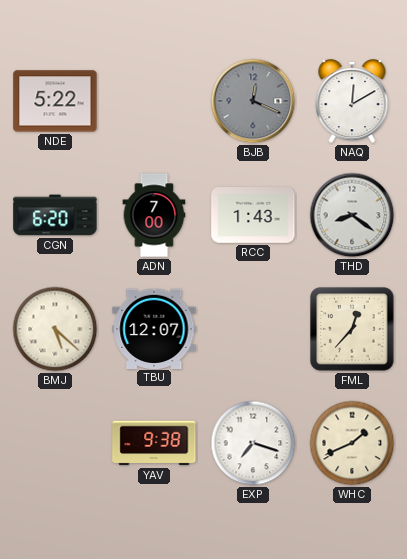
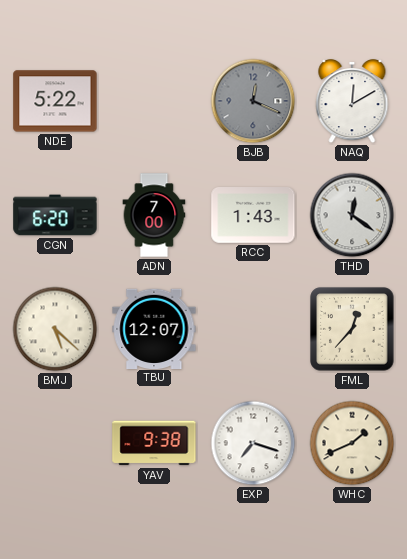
THD: 8:21 -> 12:21
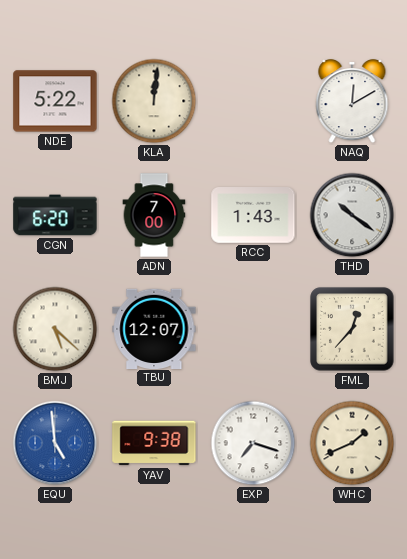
KLA: none -> 12:01
BJB: 12:19 -> none
THD: 12:21 -> 10:21
EQU: none -> 4:59
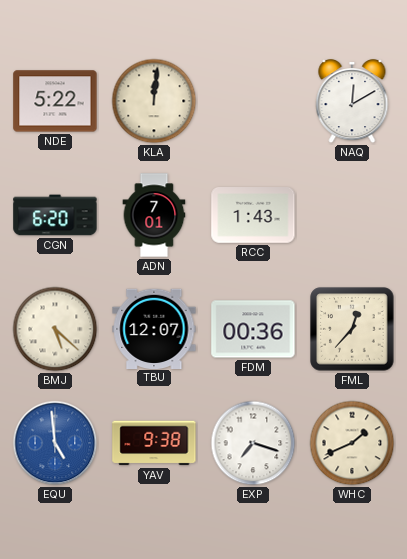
ADN: 7:00 -> 7:01
THD: 10:21 -> none
FDM: none -> 00:36
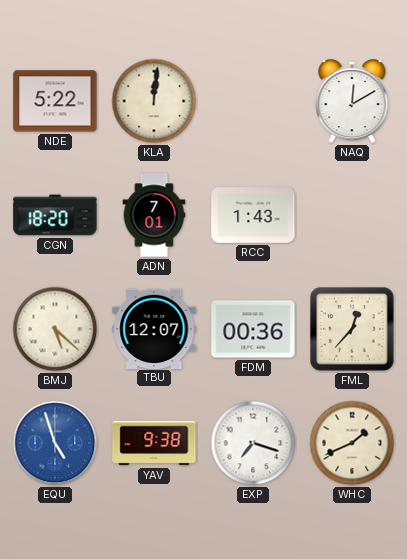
CGN: 6:20 -> 18:20
EQU: 4:59 -> 4:57
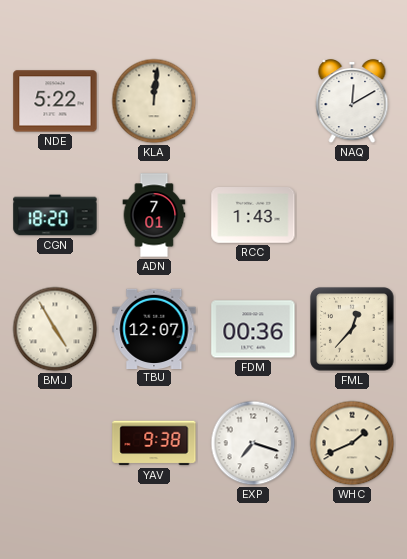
BMJ: 5:22 -> 4:55
EQU: 4:57 -> none
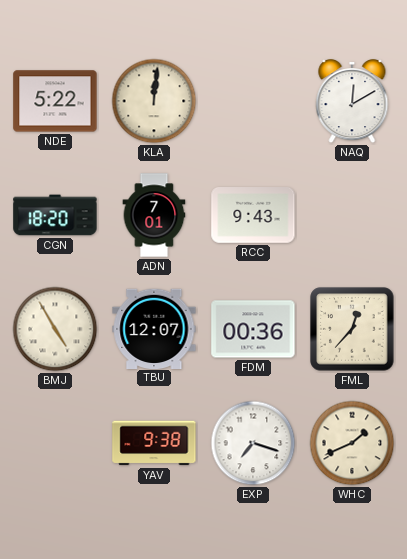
RCC: 1:43 -> 9:43
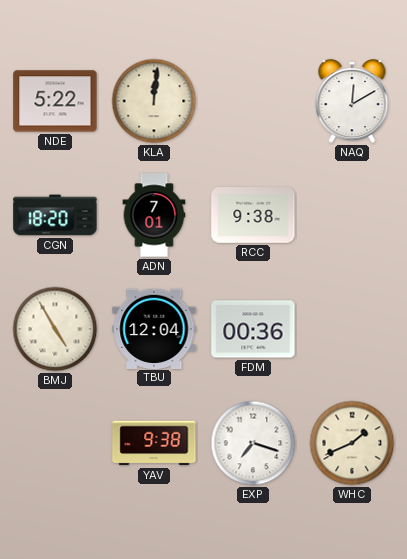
RCC: 9:43 -> 9:38
TBU: 12:07 -> 12:04
FML: 12:37 -> none
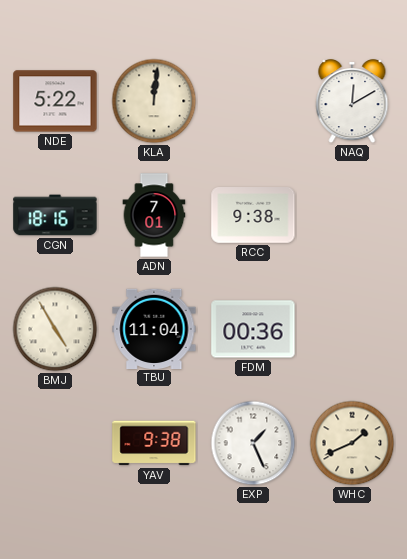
CGN: 18:20 -> 18:16
TBU: 12:04 -> 11:04
EXP: 7:18 -> 1:26
